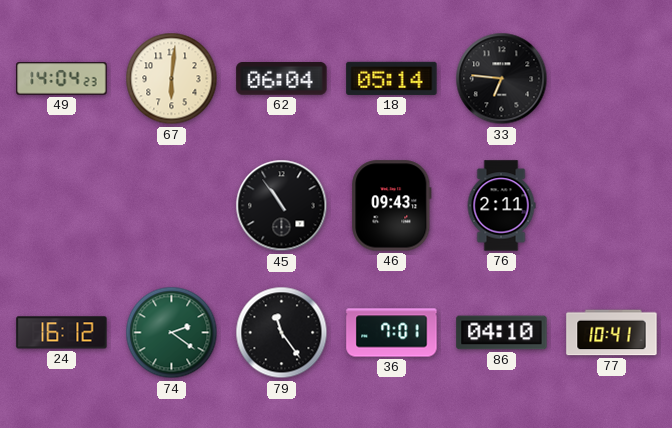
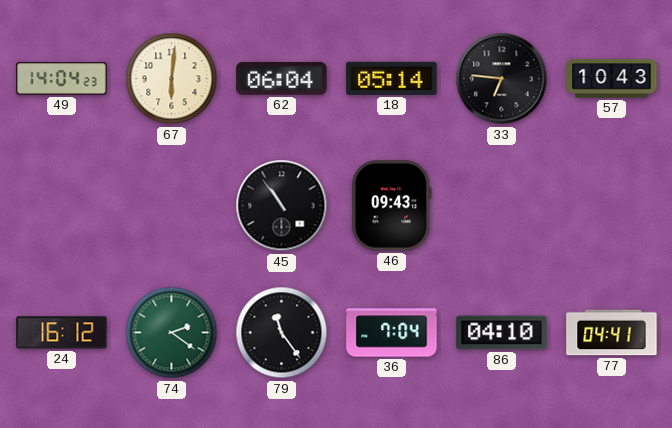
57: none -> 10:43
76: 2:11 -> none
36: 7:01 -> 7:04
77: 10:41 -> 04:41
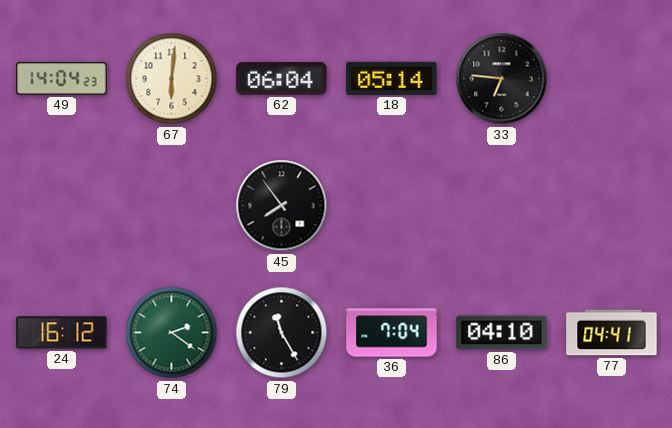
57: 10:43 -> none
45: 10:54 -> 7:54
46: 09:43 -> none
79: 11:24 -> 11:25
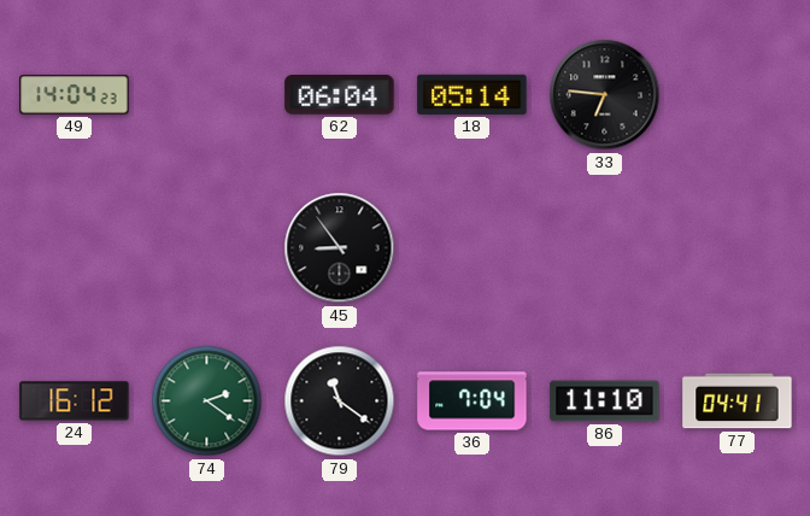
67: 6:01 -> none
45: 7:54 -> 8:54
79: 11:25 -> 11:21
86: 04:10 -> 11:10
